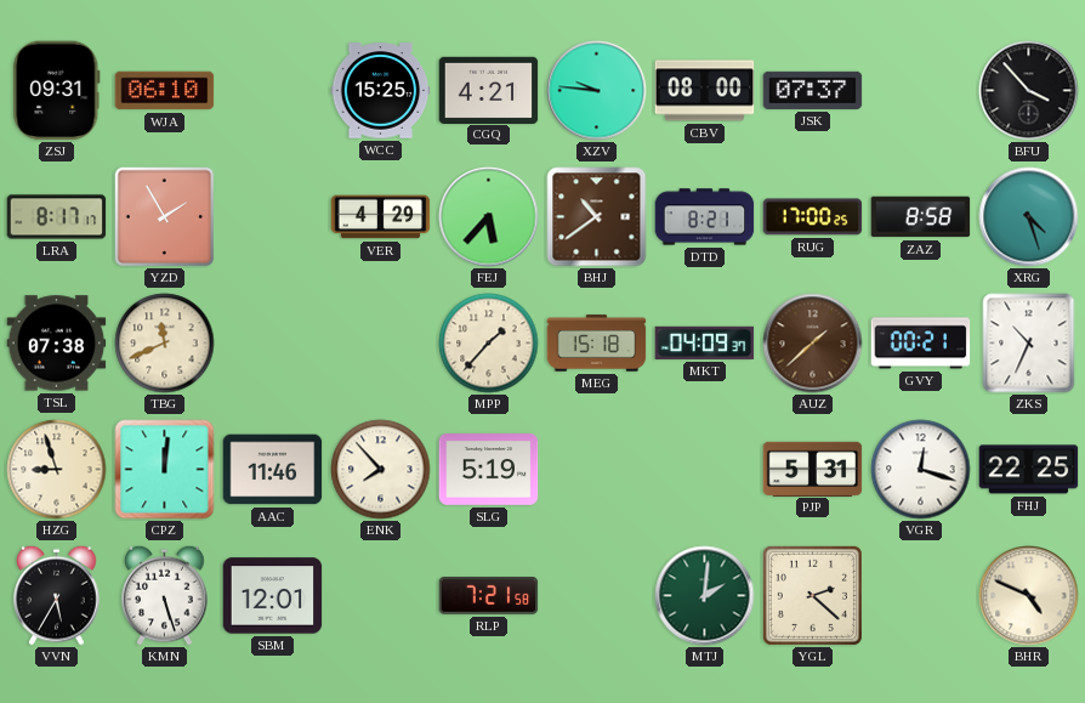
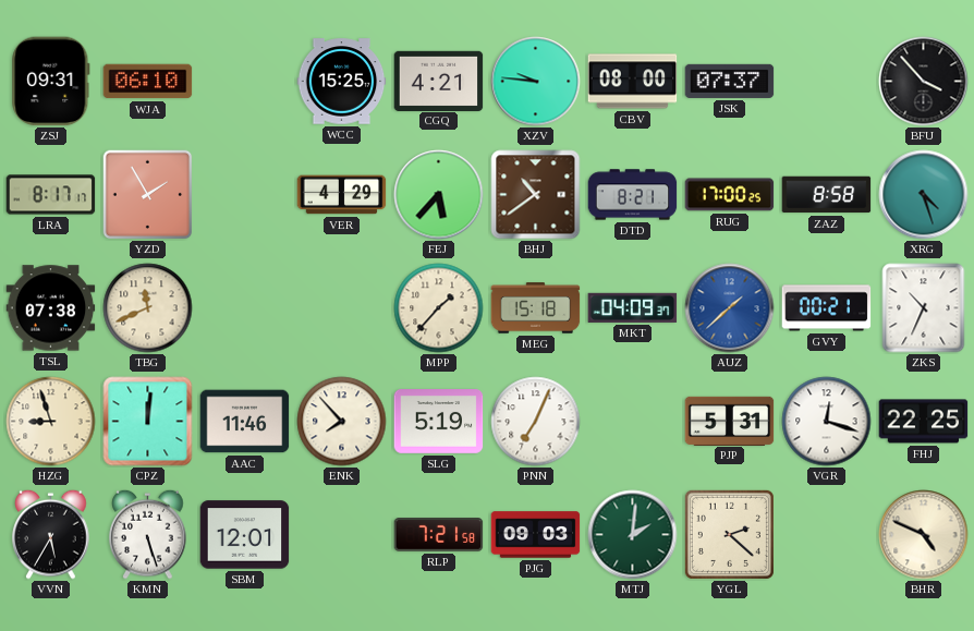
AUZ dial: brown -> blue
PNN: none -> 7:04
PJG: none -> 09:03
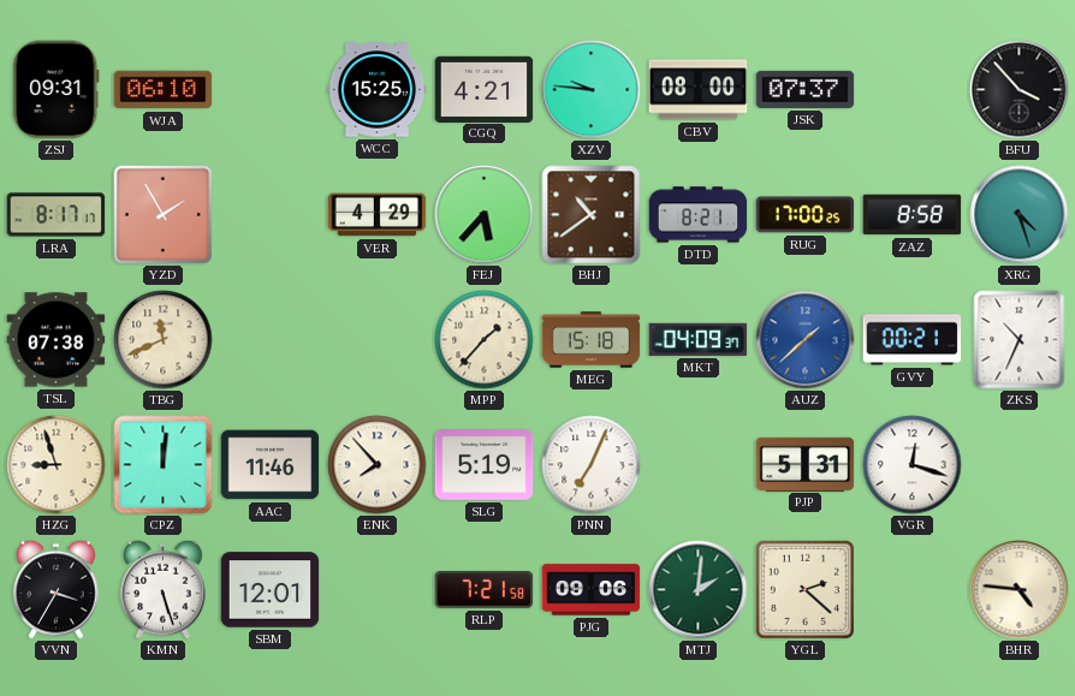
FHJ: 22:25 -> none
VVN: 5:35 -> 3:35
PJG: 09:03 -> 09:06
BHR: 4:49 -> 4:46
